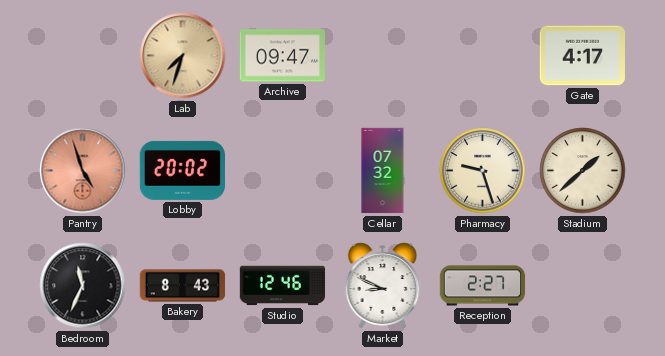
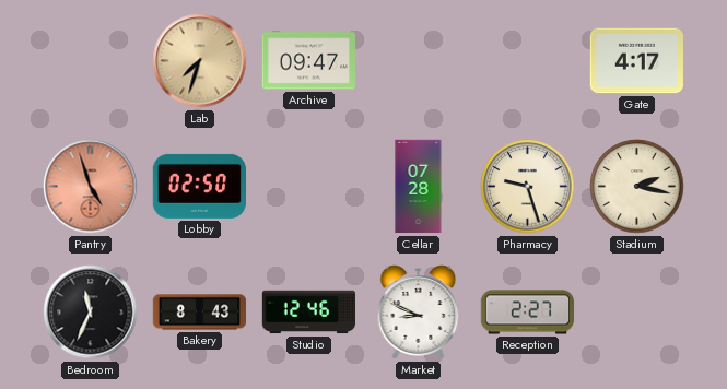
Lobby: 20:02 -> 02:50
Cellar: 07:32 -> 07:28
Stadium: 1:38 -> 2:17
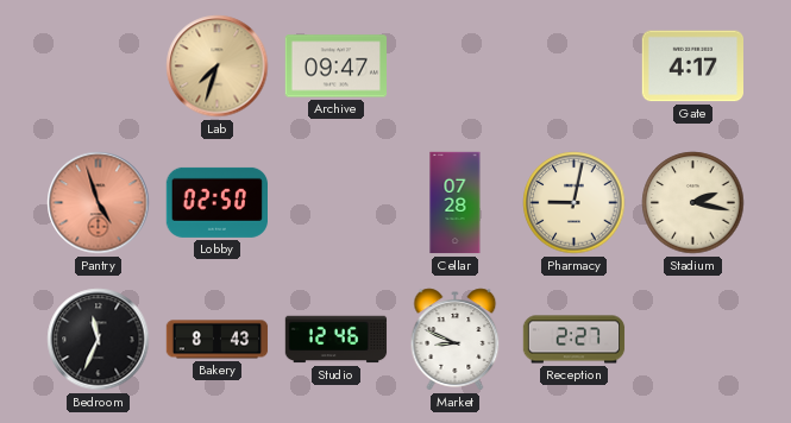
Pharmacy: 9:27 -> 9:02
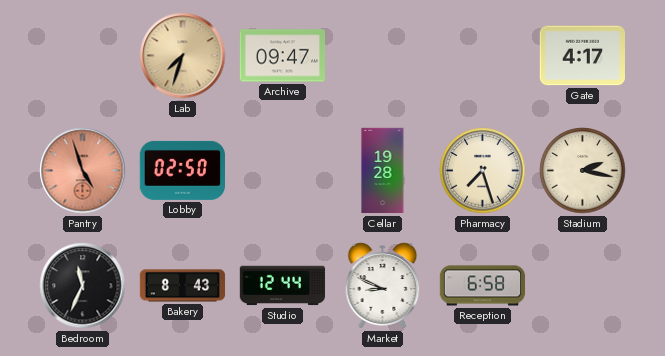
Cellar: 07:28 -> 19:28
Pharmacy: 9:02 -> 7:27
Studio: 12:46 -> 12:44
Reception: 2:27 -> 6:58
